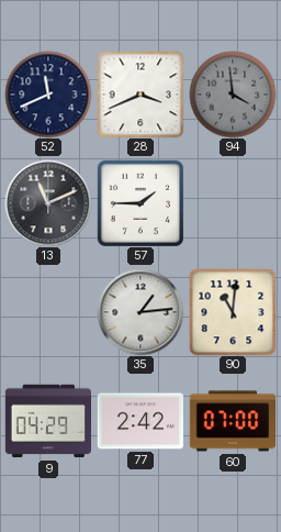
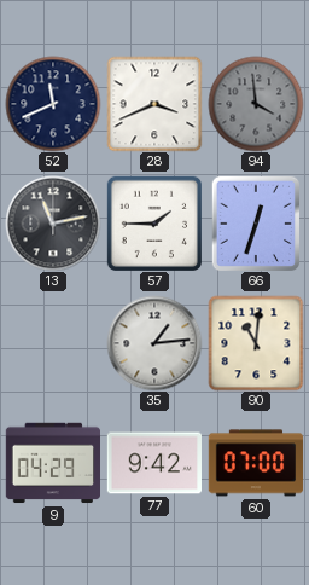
13: 11:11 -> 11:13
66: none -> 12:33
77: 2:42 -> 9:42
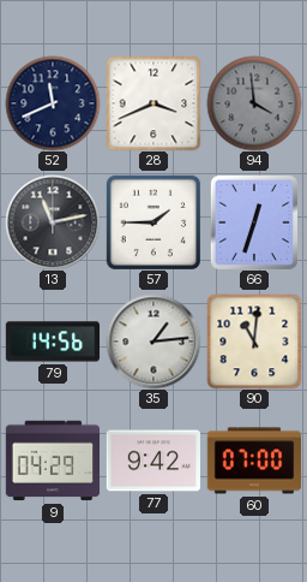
79: none -> 14:56
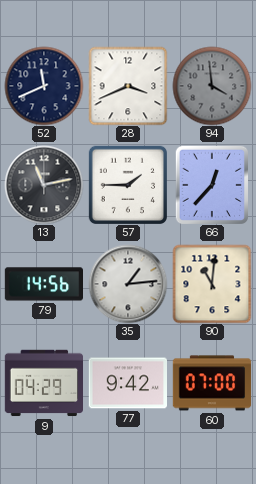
66: 12:33 -> 12:37
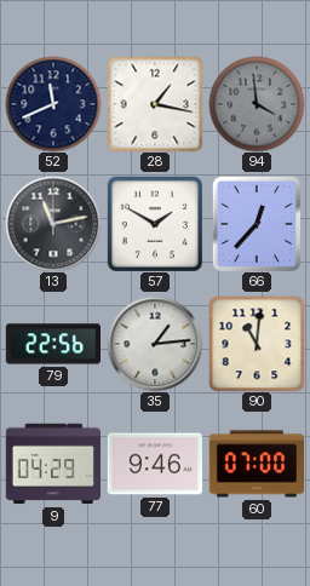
28: 3:41 -> 1:17
57: 1:45 -> 1:50
79: 14:56 -> 22:56
77: 9:42 -> 9:46
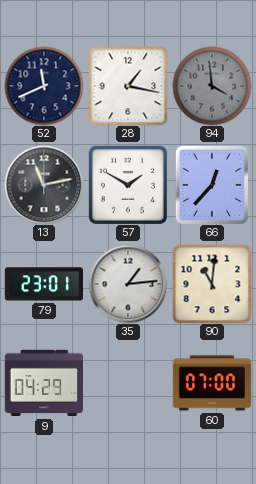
79: 22:56 -> 23:01
77: 9:46 -> none
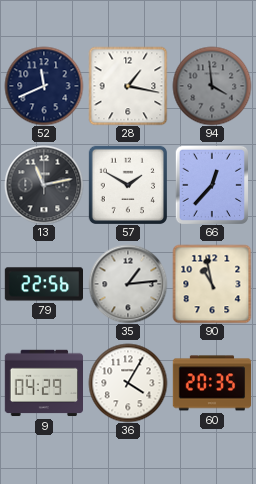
79: 23:01 -> 22:56
90: 11:01 -> 10:58
36: none -> 4:05
60: 07:00 -> 20:35
